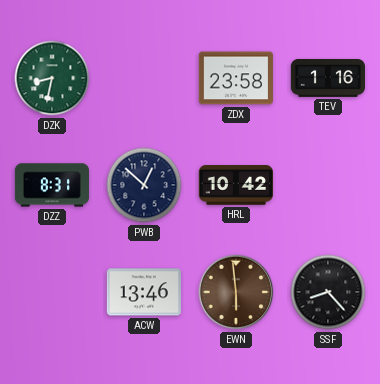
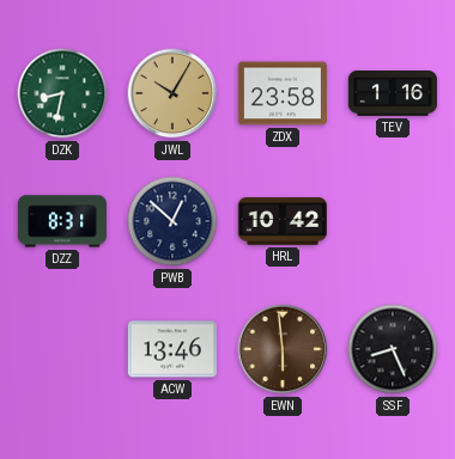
JWL: none -> 10:05
SSF: 8:23 -> 8:26
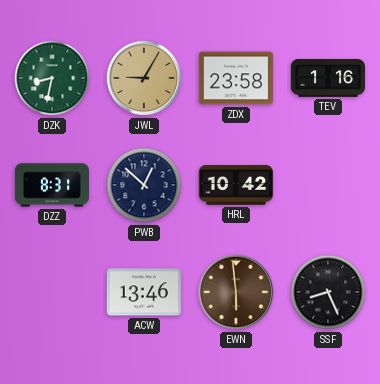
JWL: 10:05 -> 9:05
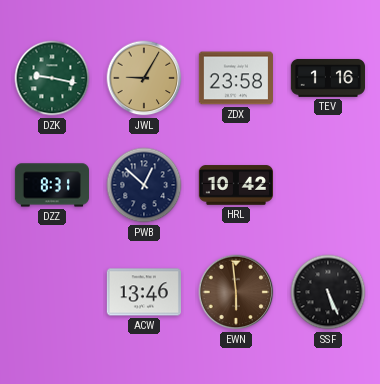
DZK: 8:32 -> 9:17
SSF: 8:26 -> 5:26
